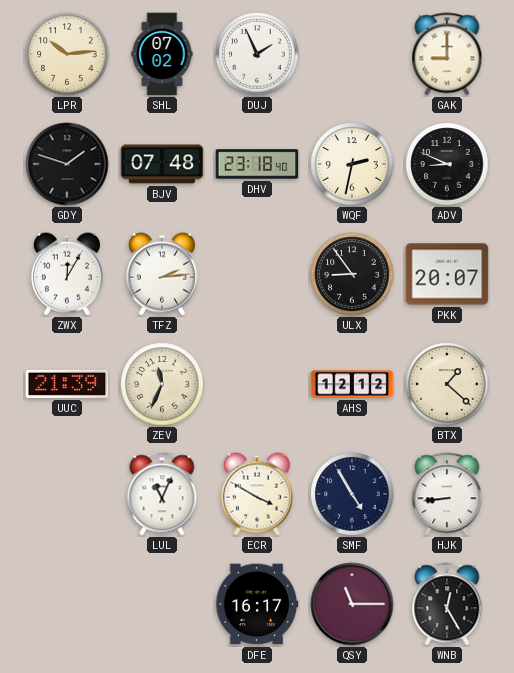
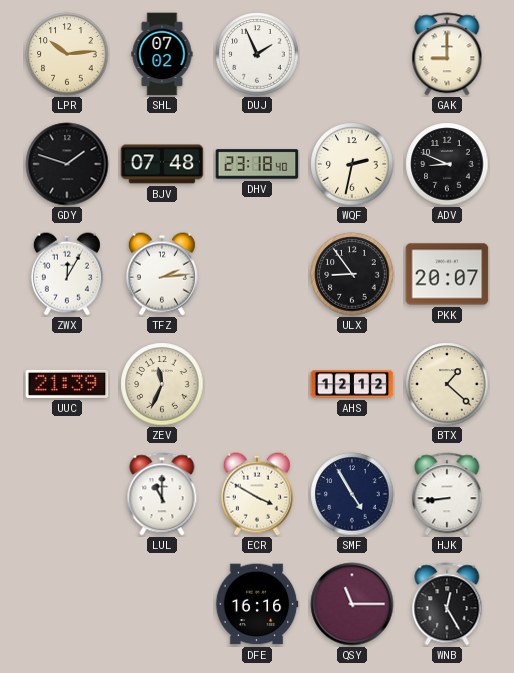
LUL: 11:04 -> 11:00
DFE: 16:17 -> 16:16
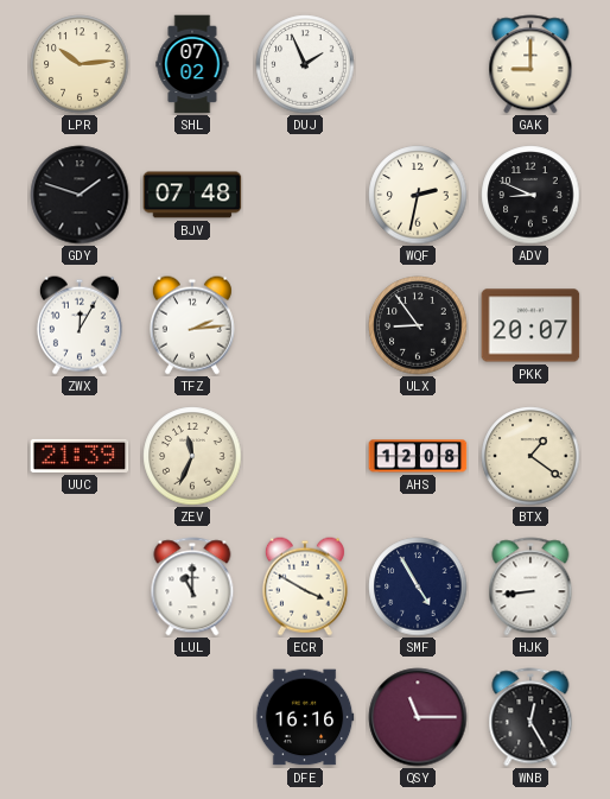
DHV: 23:18 -> none
AHS: 12:12 -> 12:08
BTX: 1:22 -> 1:21
